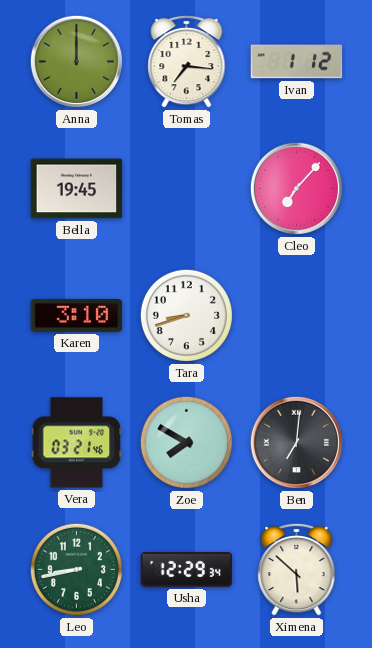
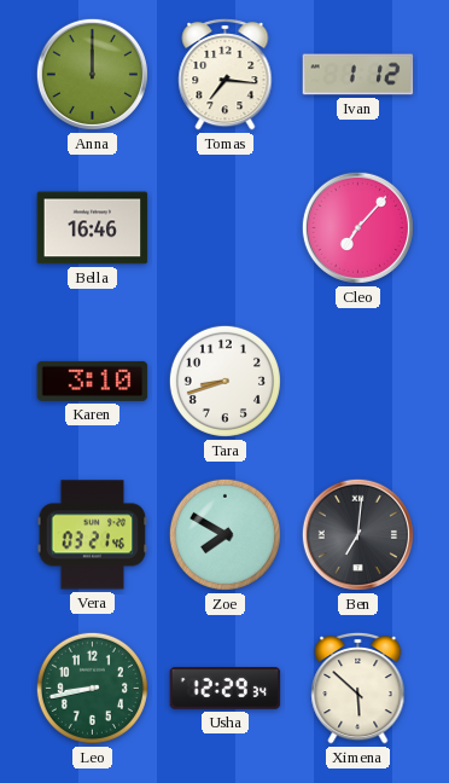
Bella: 19:45 -> 16:46
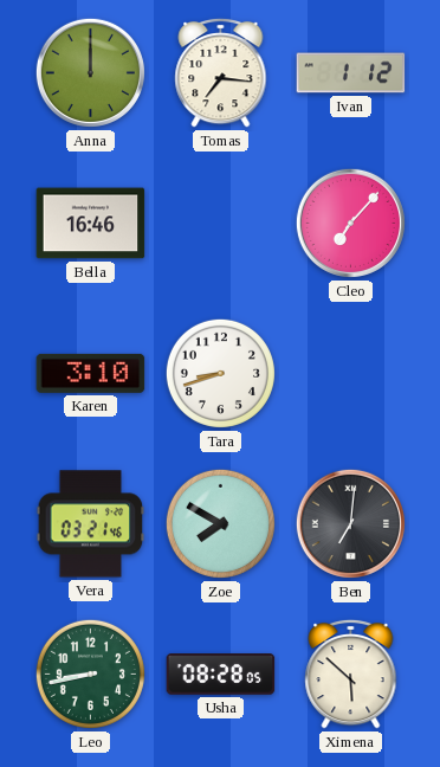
Usha: 12:29 -> 08:28
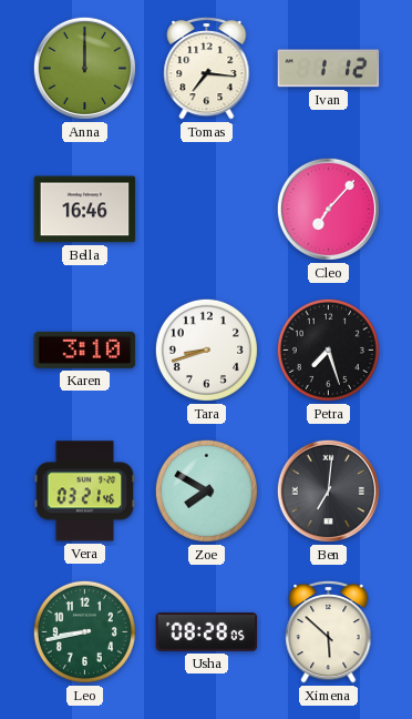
Petra: none -> 7:27
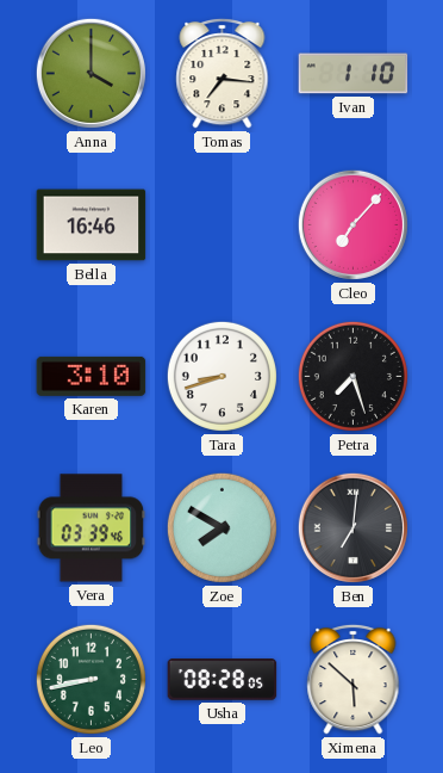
Anna: 12:00 -> 4:00
Ivan: 1:12 -> 1:10
Vera: 03:21 -> 03:39
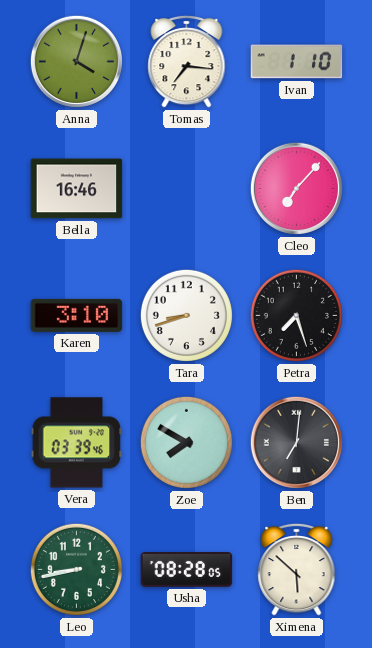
Anna: 4:00 -> 4:03
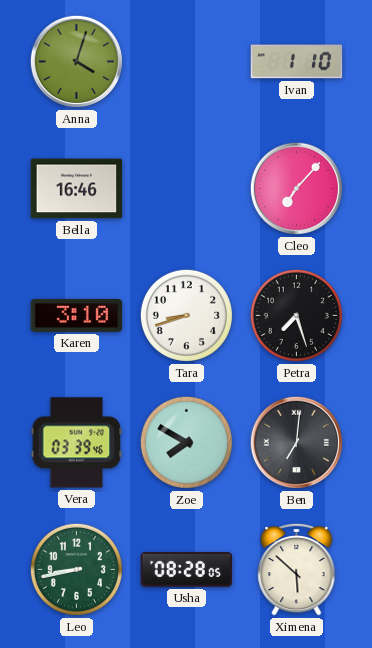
Tomas: 7:16 -> none
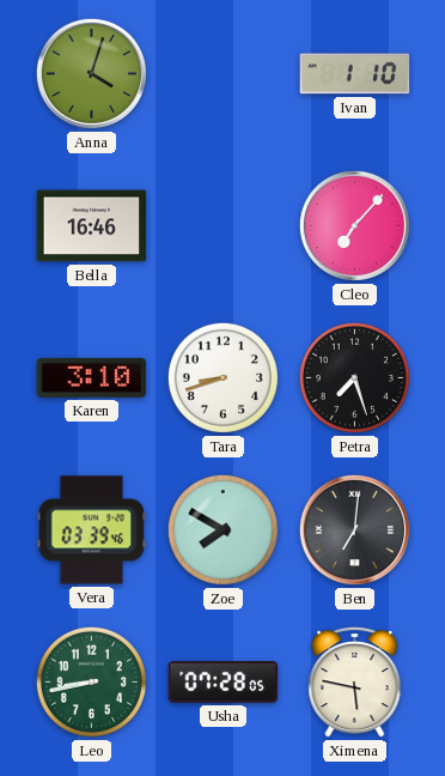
Usha: 08:28 -> 07:28
Ximena: 5:52 -> 5:47
